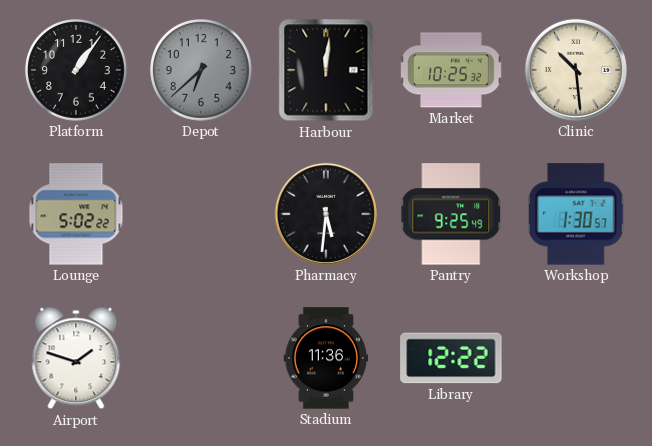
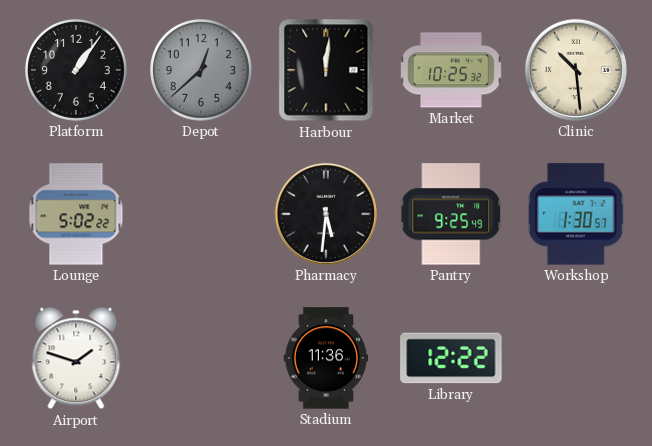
Depot: 6:38 -> 12:38
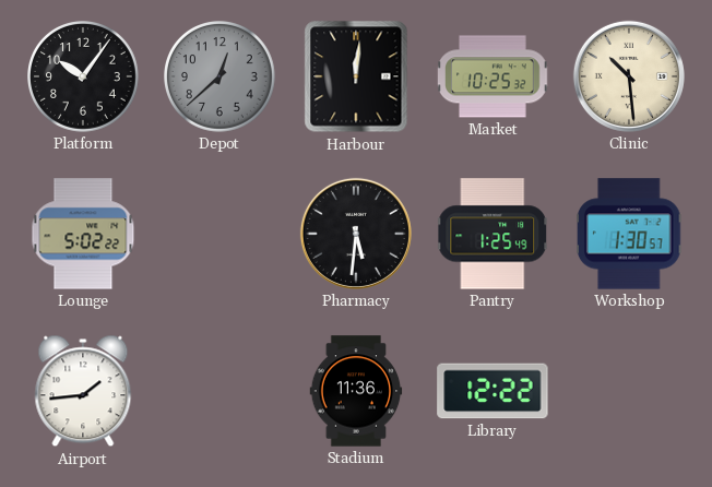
Platform: 1:06 -> 10:06
Pantry: 9:25 -> 1:25
Airport: 1:48 -> 1:44
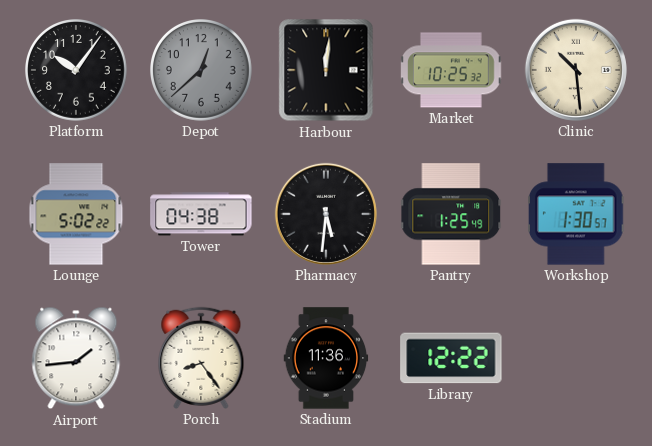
Tower: none -> 04:38
Porch: none -> 8:24
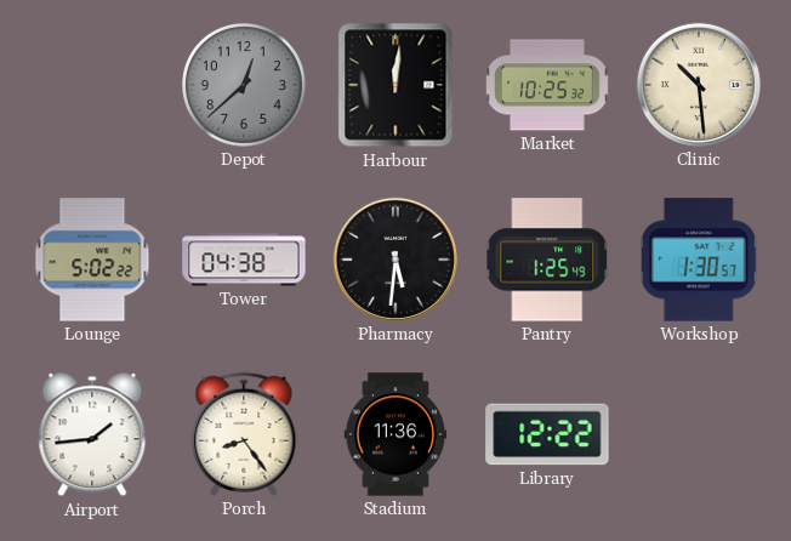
Platform: 10:06 -> none
